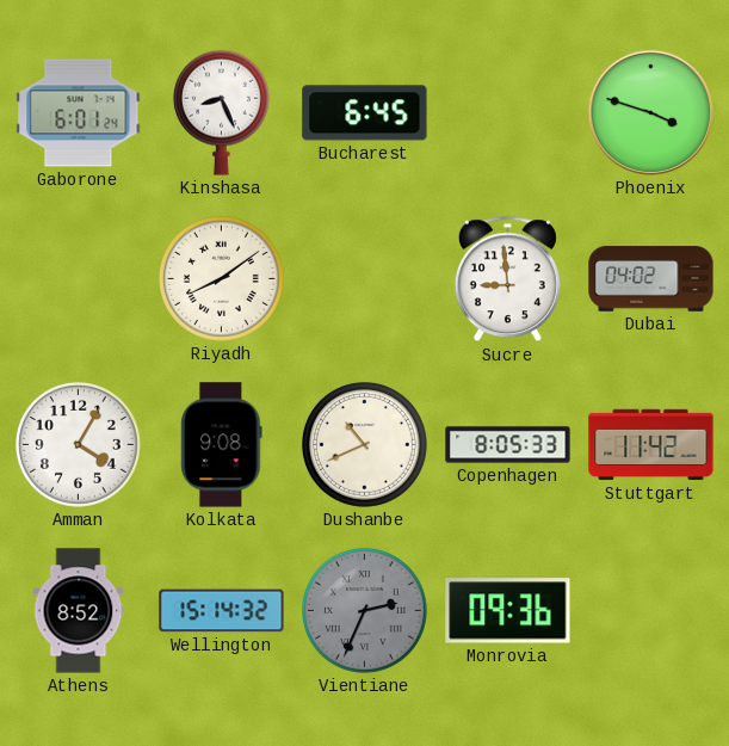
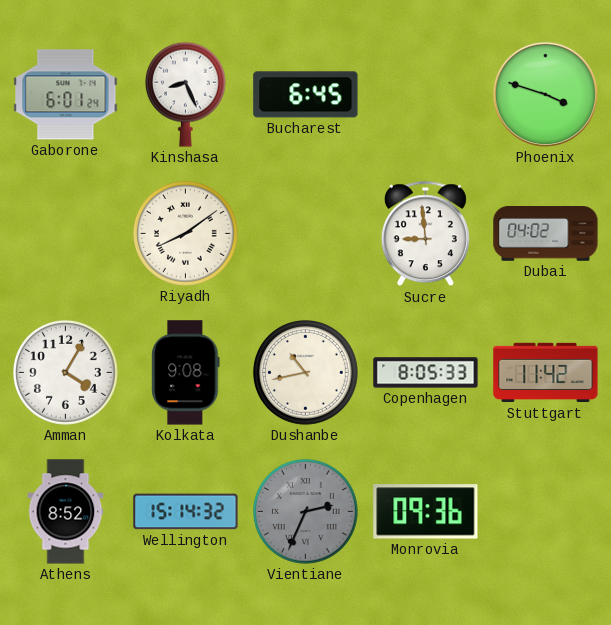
Dushanbe: 10:41 -> 10:43
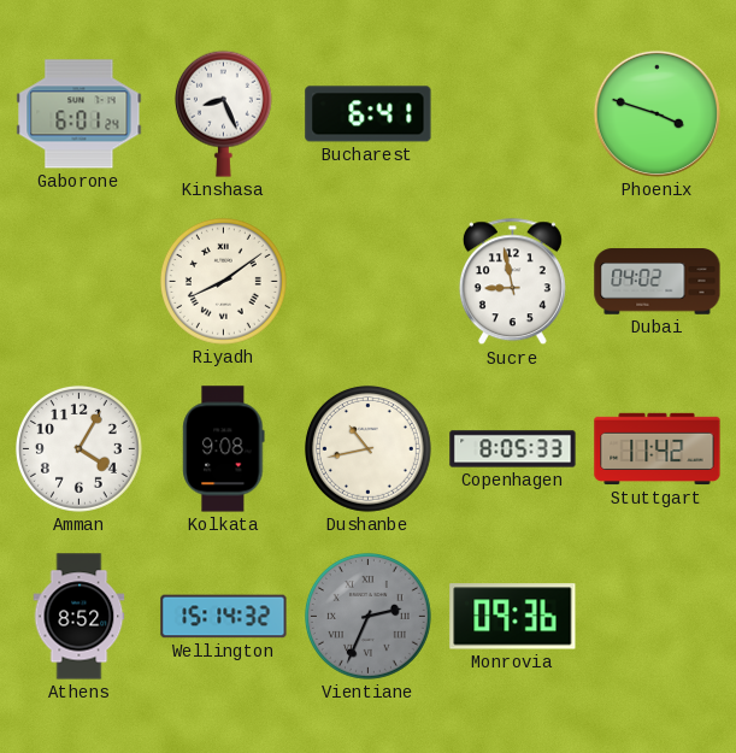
Bucharest: 6:45 -> 6:41
Sucre: 8:59 -> 8:58
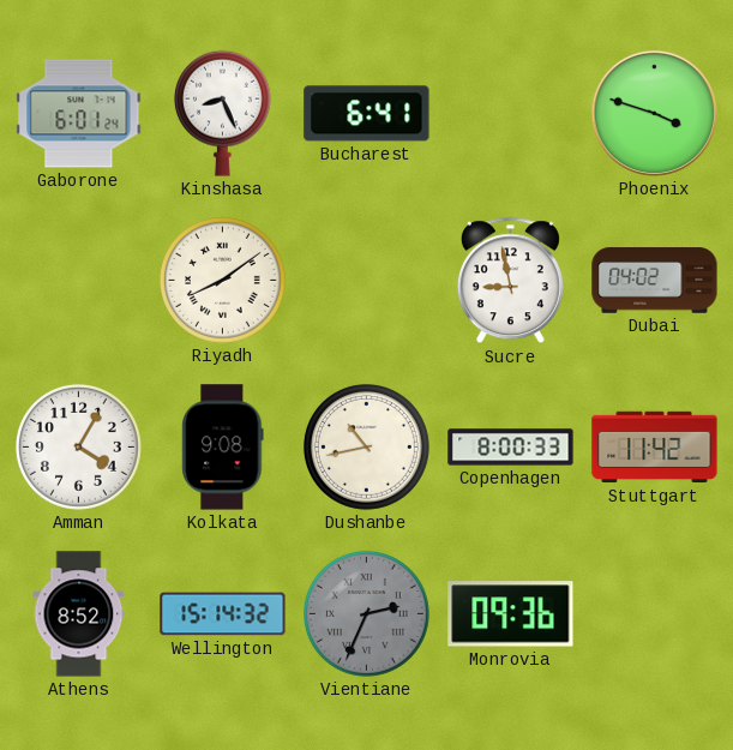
Copenhagen: 8:05 -> 8:00
